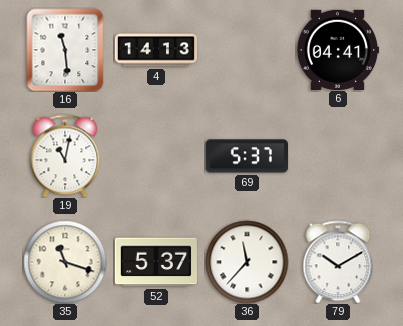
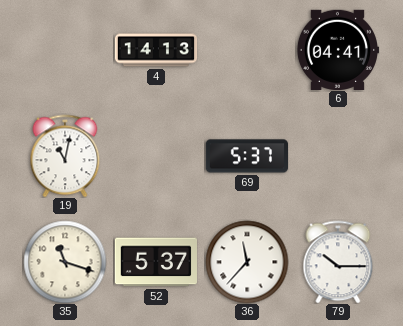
16: 11:29 -> none
79: 10:10 -> 10:15
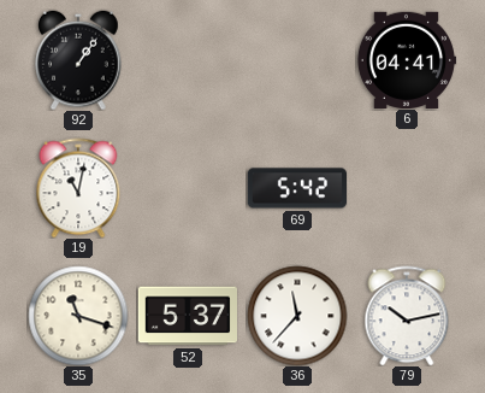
92: none -> 1:06
4: 14:13 -> none
69: 5:37 -> 5:42
79: 10:15 -> 10:13
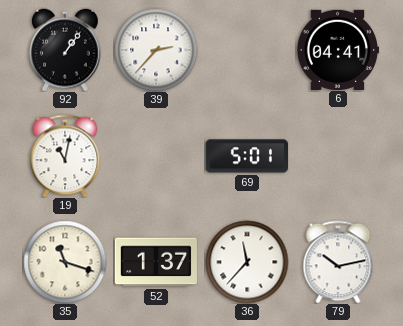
39: none -> 2:37
69: 5:42 -> 5:01
52: 5:37 -> 1:37
